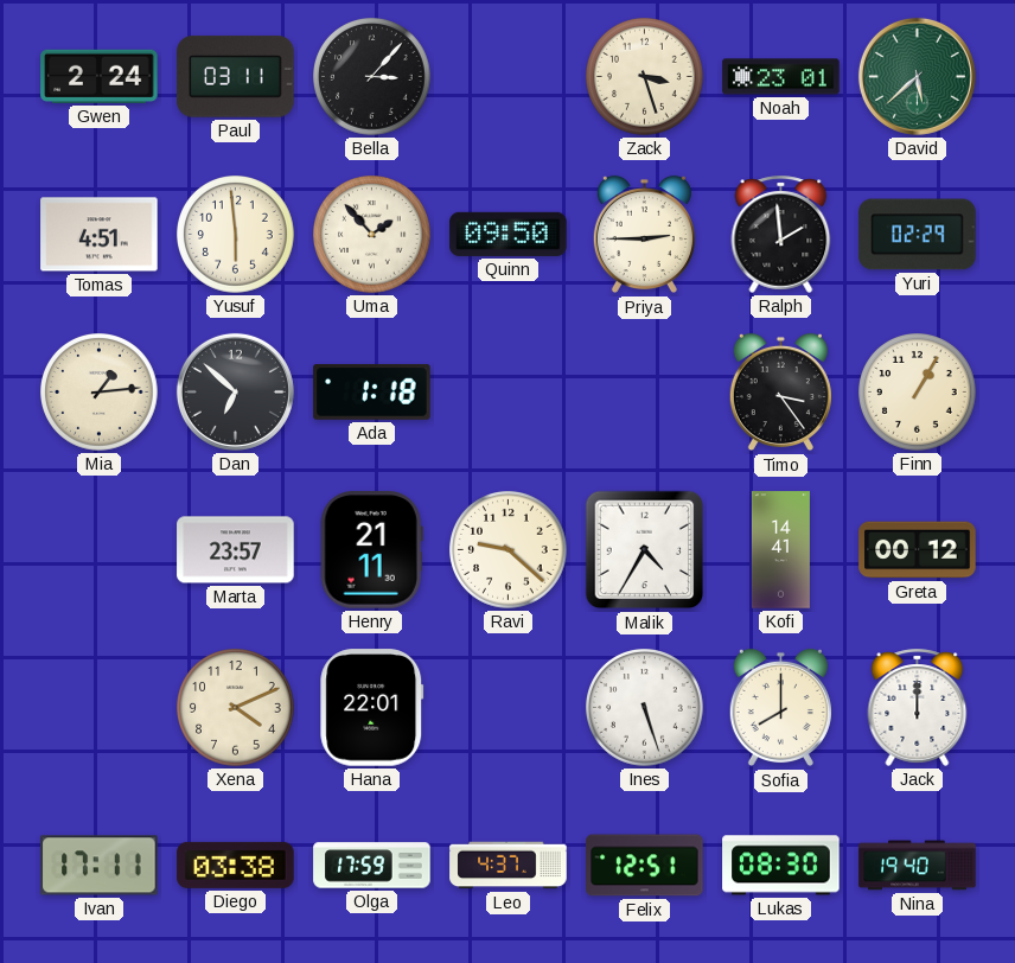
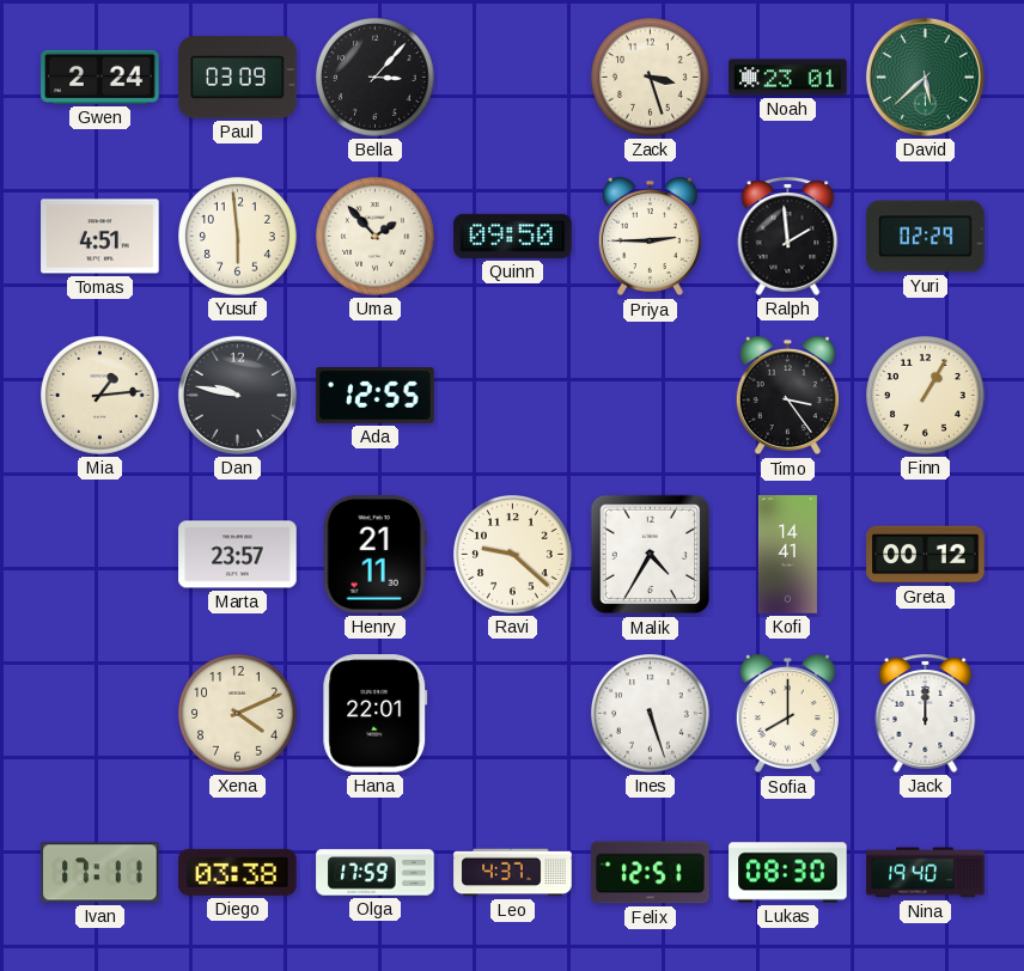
Paul: 03:11 -> 03:09
Dan: 6:52 -> 9:47
Ada: 1:18 -> 12:55
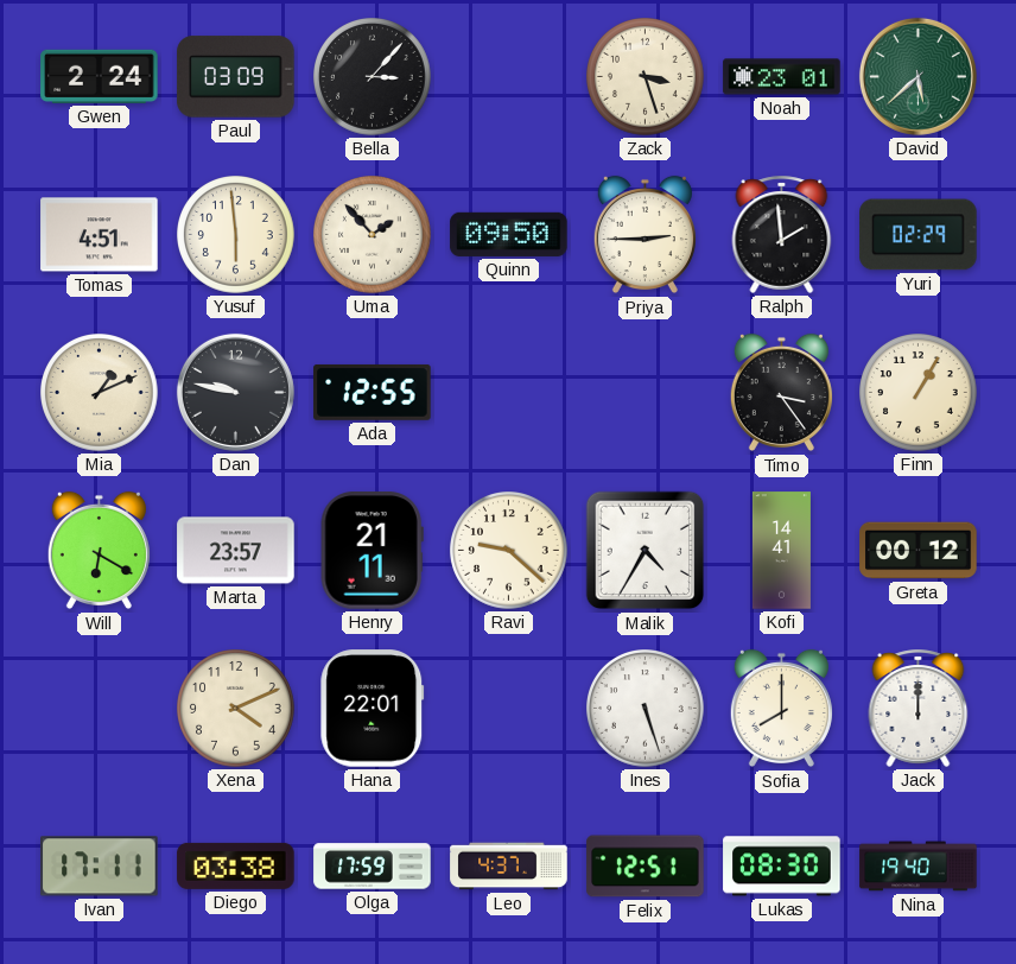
Mia: 1:14 -> 1:11
Will: none -> 6:20
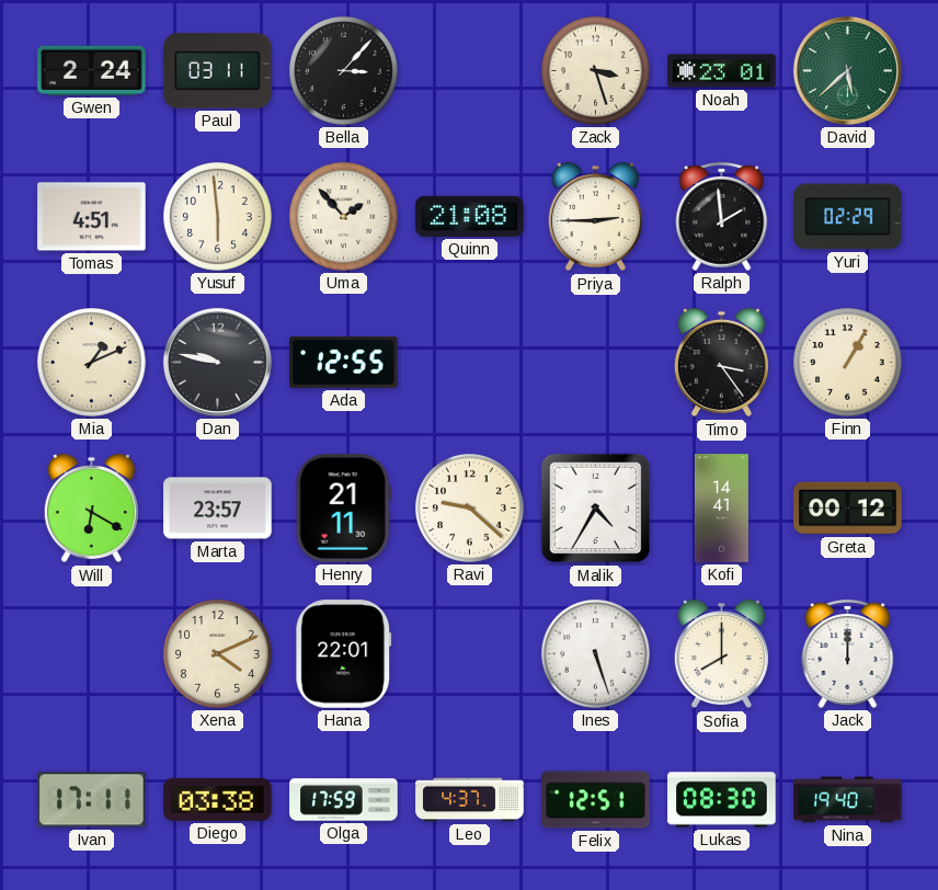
Paul: 03:09 -> 03:11
Quinn: 09:50 -> 21:08
